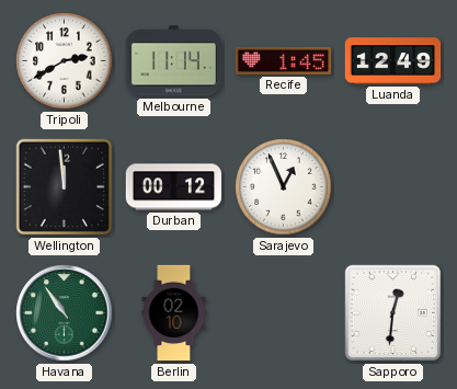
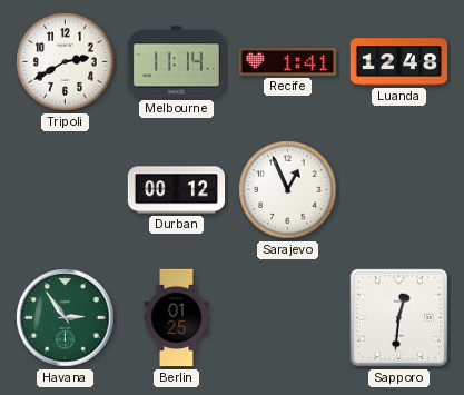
Recife: 1:45 -> 1:41
Luanda: 12:49 -> 12:48
Wellington: 11:59 -> none
Havana: 10:54 -> 2:54
Berlin: 02:10 -> 01:25
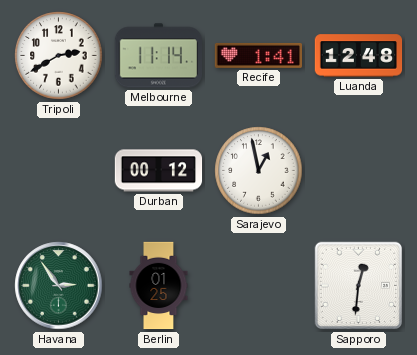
Sarajevo: 12:56 -> 12:58
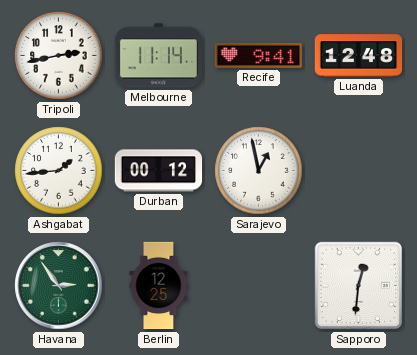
Tripoli: 2:40 -> 2:43
Recife: 1:41 -> 9:41
Ashgabat: none -> 1:44
Berlin: 01:25 -> 12:25
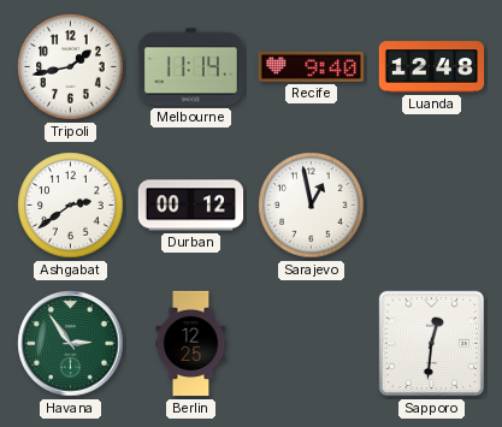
Tripoli: 2:43 -> 1:43
Recife: 9:41 -> 9:40
Ashgabat: 1:44 -> 2:39
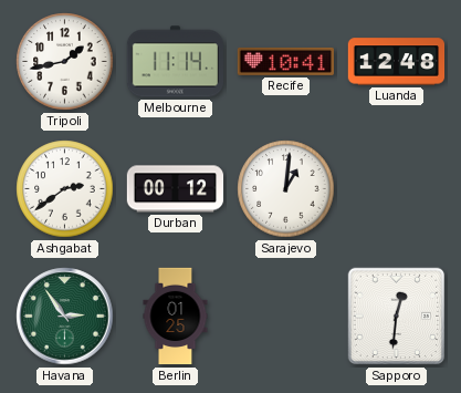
Recife: 9:40 -> 10:41
Sarajevo: 12:58 -> 1:01
Berlin: 12:25 -> 01:25
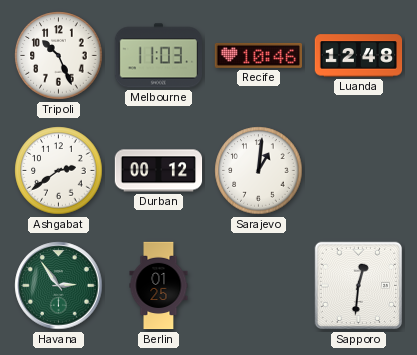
Tripoli: 1:43 -> 10:26
Melbourne: 11:14 -> 11:03
Recife: 10:41 -> 10:46
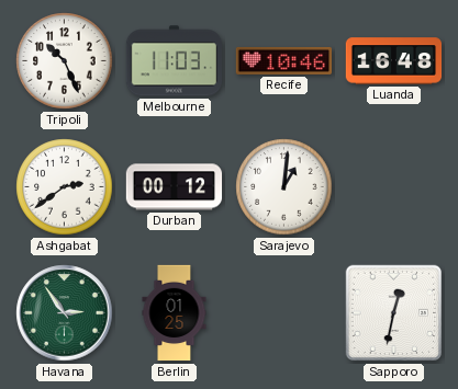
Luanda: 12:48 -> 16:48
Sapporo: 12:31 -> 12:32
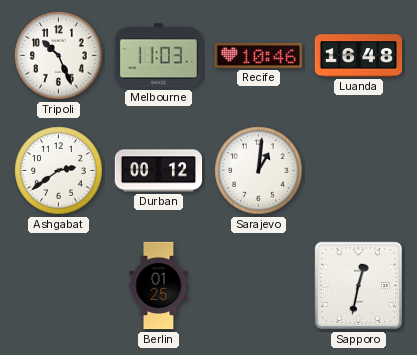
Havana: 2:54 -> none
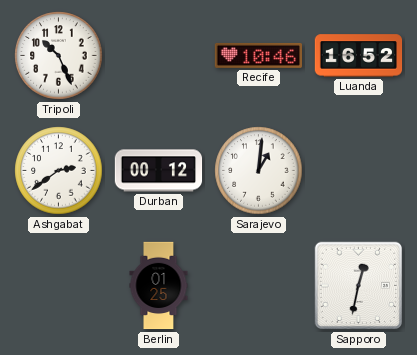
Melbourne: 11:03 -> none
Luanda: 16:48 -> 16:52
